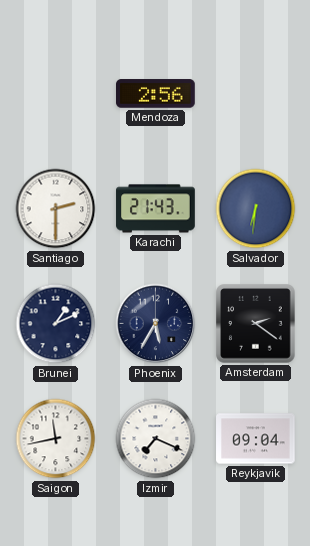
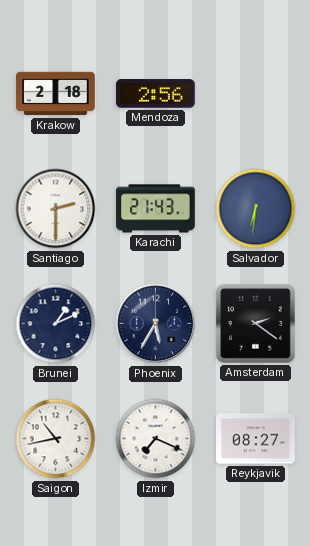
Krakow: none -> 2:18
Saigon: 11:43 -> 10:43
Reykjavik: 09:04 -> 08:27
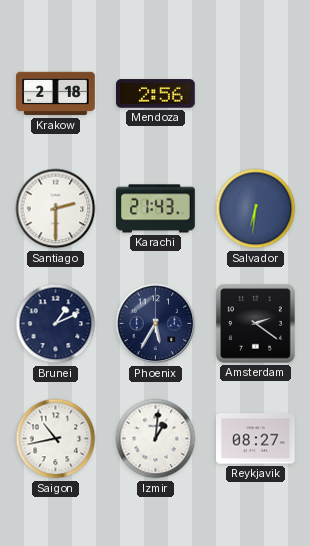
Izmir: 7:19 -> 1:01
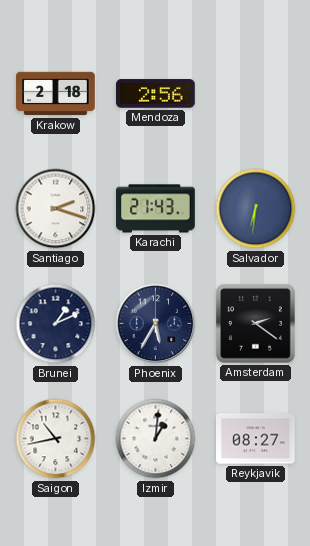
Santiago: 2:30 -> 2:18
